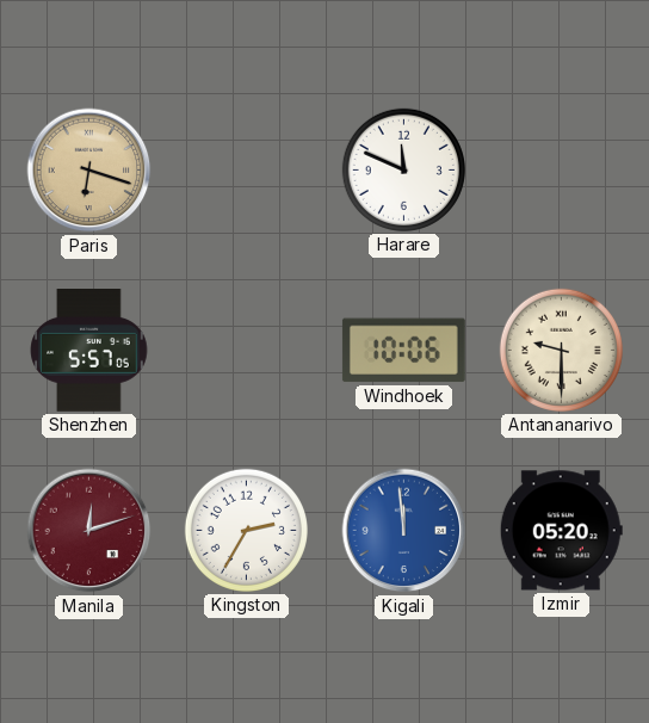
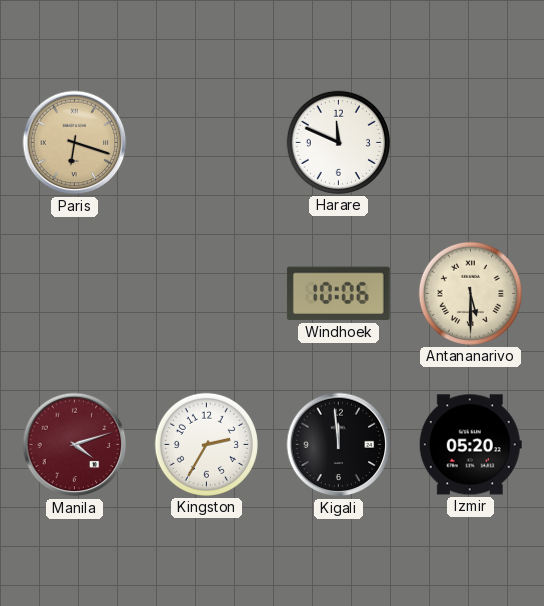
Shenzhen: 5:57 -> none
Antananarivo: 9:30 -> 5:30
Manila: 12:12 -> 4:12
Kigali dial: blue -> black
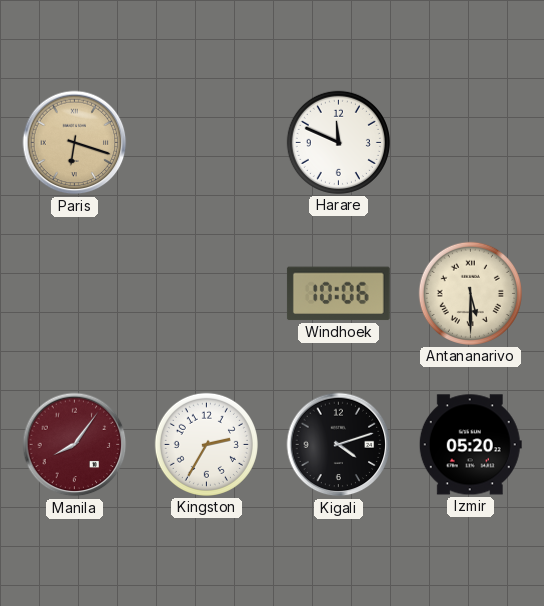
Manila: 4:12 -> 8:06
Kigali: 11:59 -> 4:12
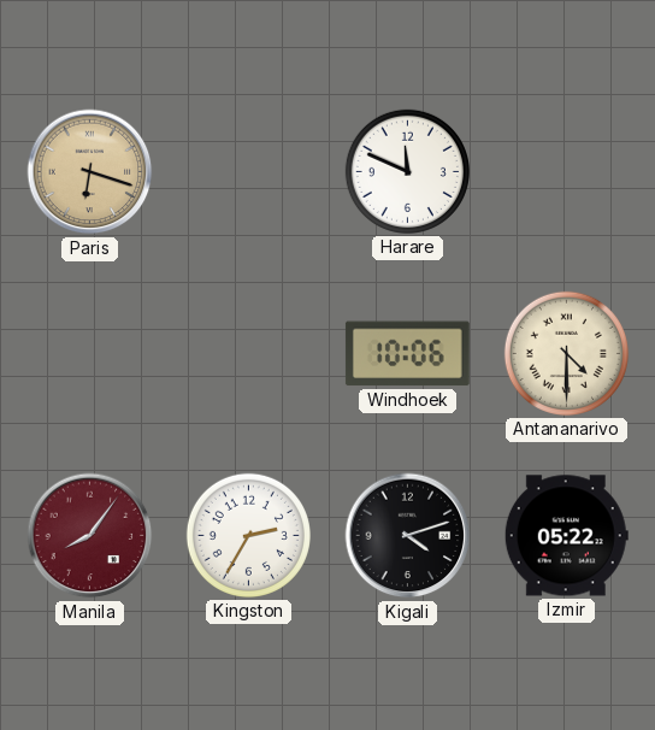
Antananarivo: 5:30 -> 4:30
Izmir: 05:20 -> 05:22
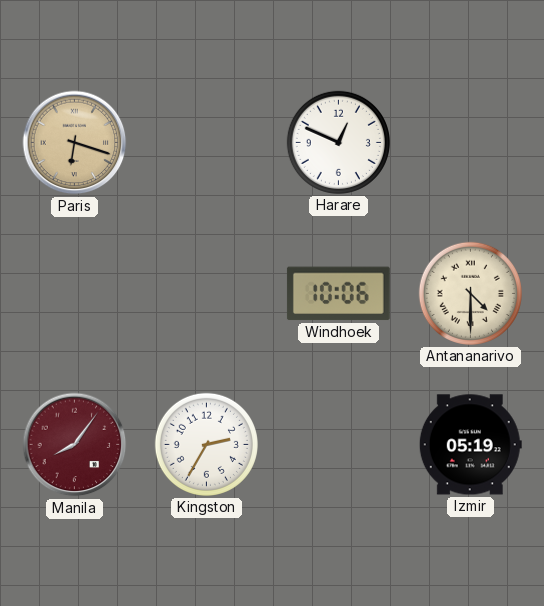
Harare: 11:49 -> 12:49
Kigali: 4:12 -> none
Izmir: 05:22 -> 05:19
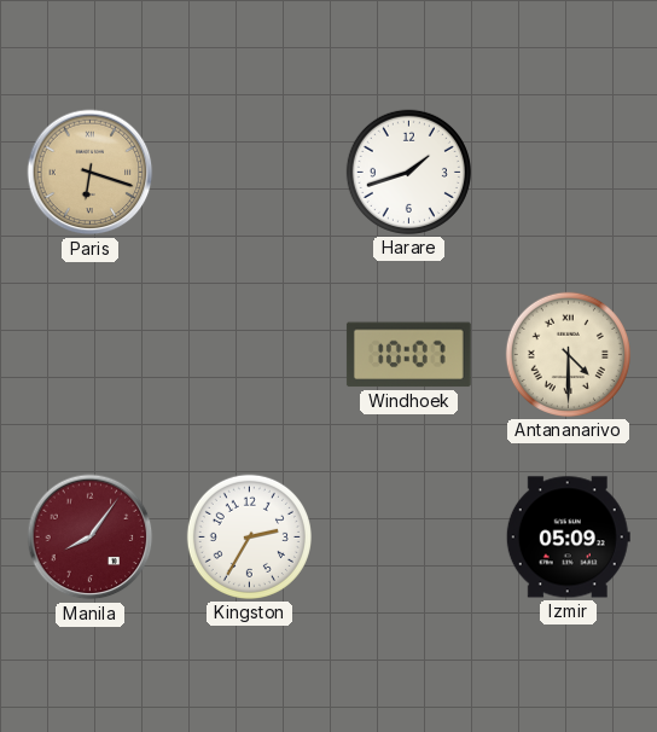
Harare: 12:49 -> 1:42
Windhoek: 10:06 -> 10:07
Izmir: 05:19 -> 05:09
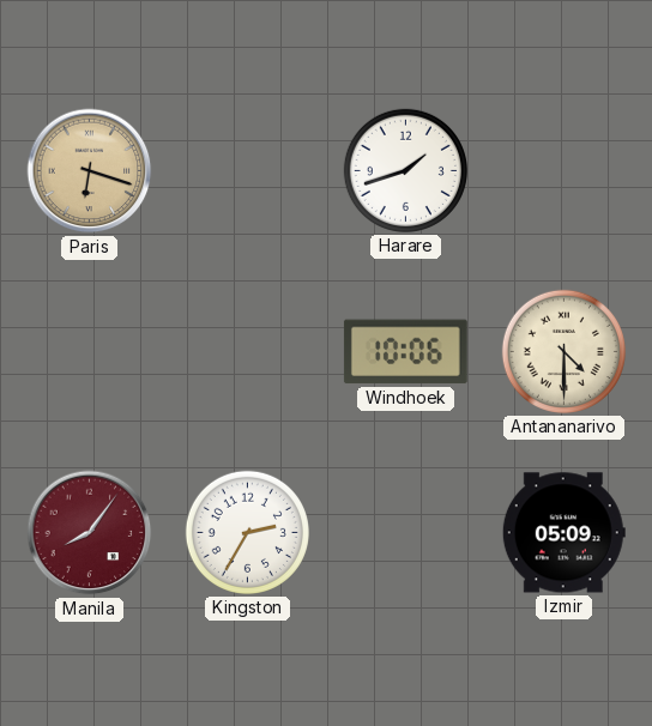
Windhoek: 10:07 -> 10:06
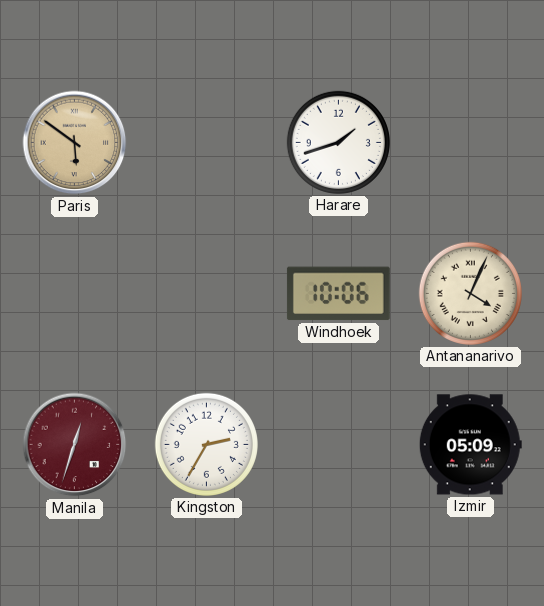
Paris: 6:18 -> 5:51
Antananarivo: 4:30 -> 4:04
Manila: 8:06 -> 12:33
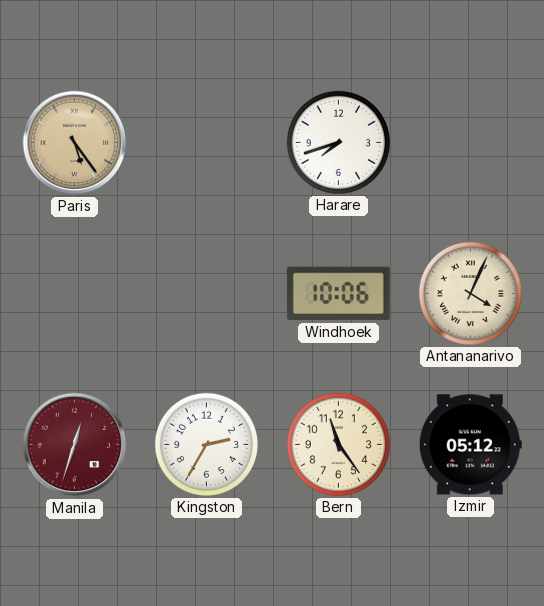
Paris: 5:51 -> 5:24
Harare: 1:42 -> 7:42
Bern: none -> 11:24
Izmir: 05:09 -> 05:12
